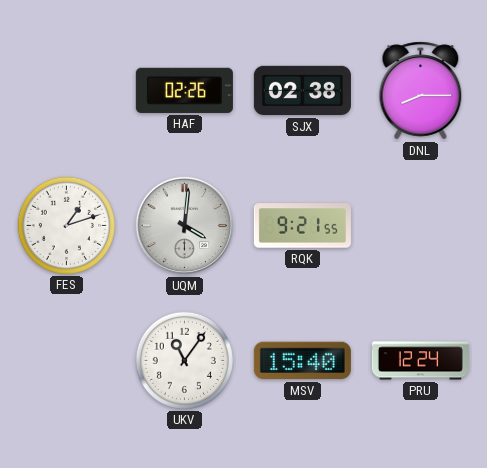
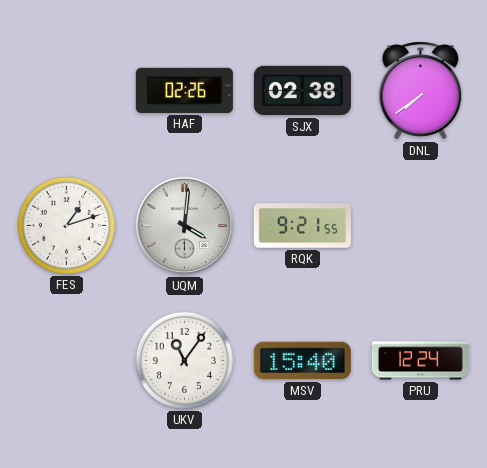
DNL: 8:15 -> 7:39
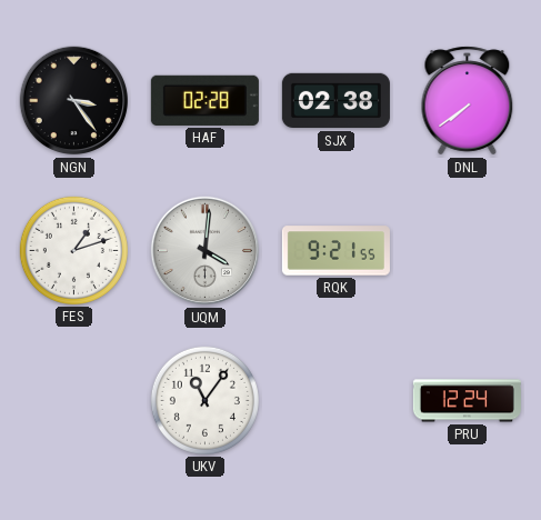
NGN: none -> 3:24
HAF: 02:26 -> 02:28
MSV: 15:40 -> none
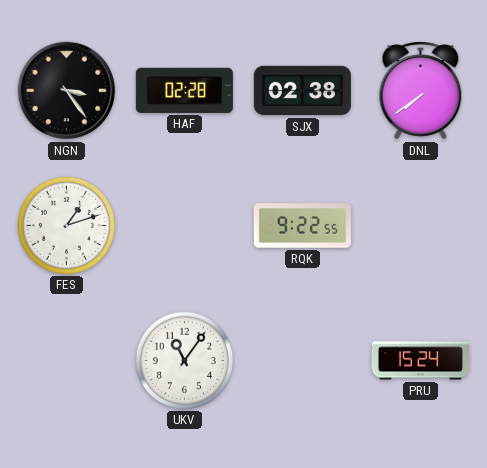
UQM: 4:01 -> none
RQK: 9:21 -> 9:22
PRU: 12:24 -> 15:24
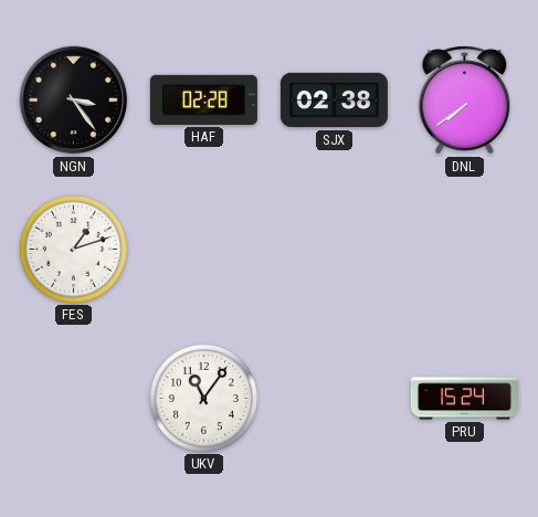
RQK: 9:22 -> none
